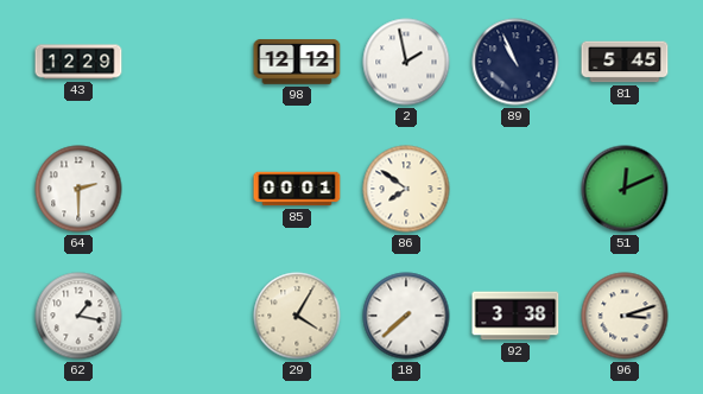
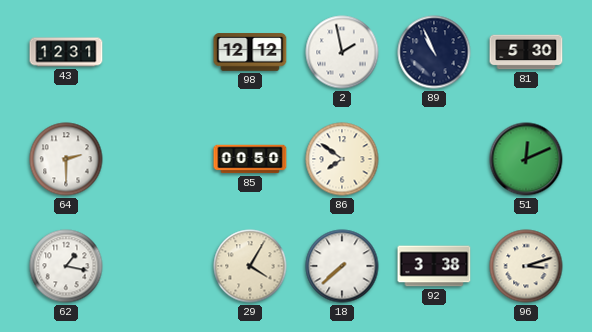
43: 12:29 -> 12:31
81: 5:45 -> 5:30
85: 00:01 -> 00:50
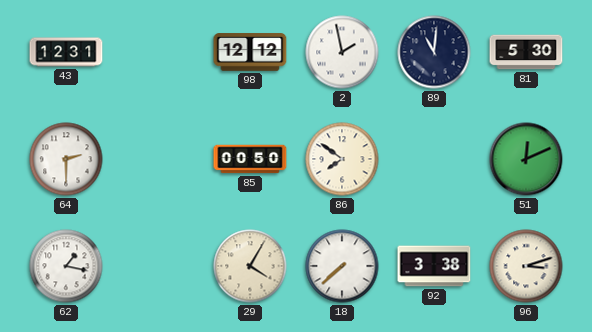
89: 10:56 -> 11:01
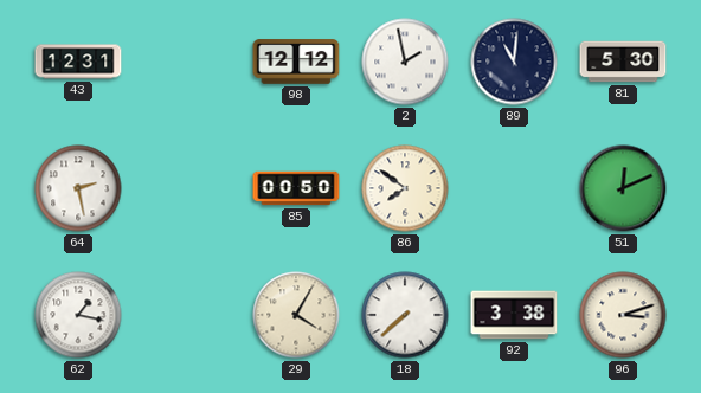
64: 2:30 -> 2:28
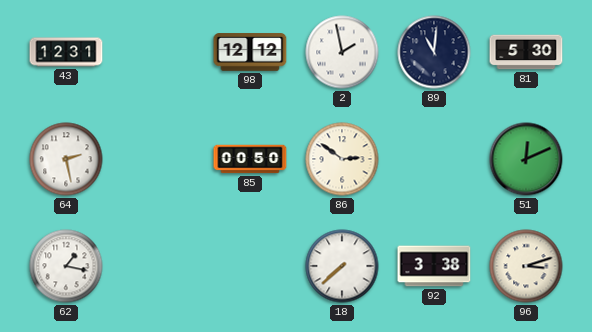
86: 7:51 -> 2:51
29: 4:05 -> none
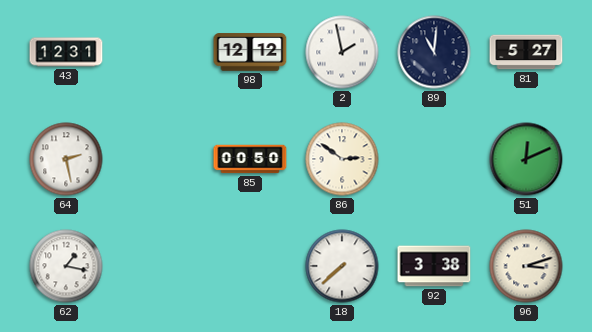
81: 5:30 -> 5:27
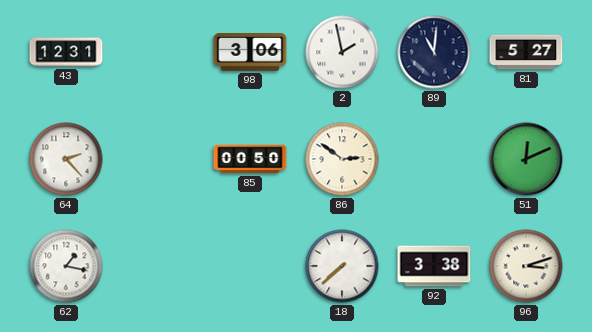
98: 12:12 -> 3:06
64: 2:28 -> 2:23
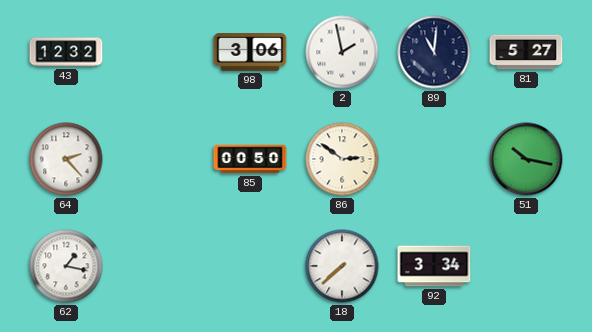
43: 12:31 -> 12:32
51: 12:11 -> 10:17
92: 3:38 -> 3:34
96: 3:12 -> none
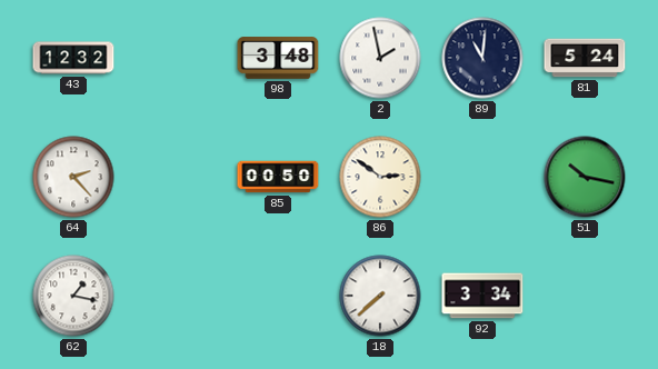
98: 3:06 -> 3:48
81: 5:27 -> 5:24
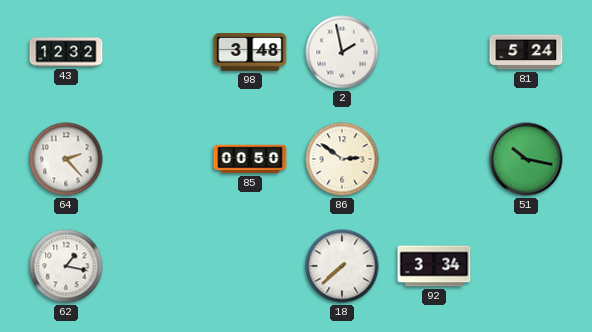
89: 11:01 -> none
